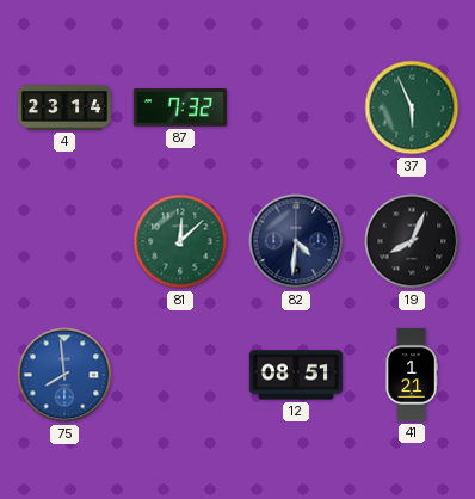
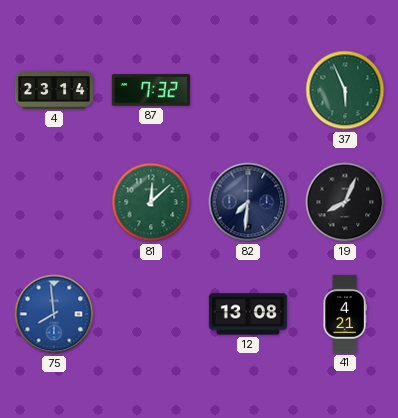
82: 4:31 -> 7:31
12: 08:51 -> 13:08
41: 1:21 -> 4:21
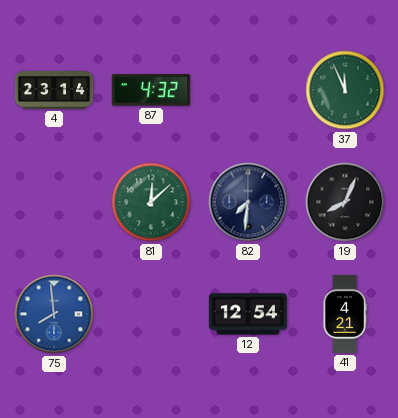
87: 7:32 -> 4:32
37: 5:56 -> 11:56
12: 13:08 -> 12:54
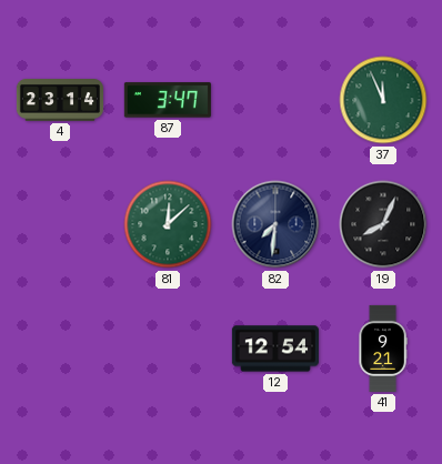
87: 4:32 -> 3:47
75: 7:59 -> none
41: 4:21 -> 9:21
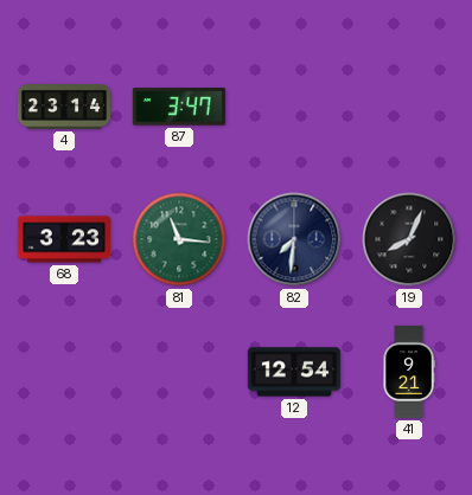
37: 11:56 -> none
68: none -> 3:23
81: 12:08 -> 11:16
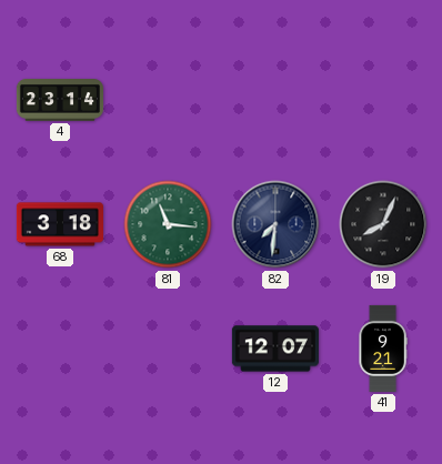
87: 3:47 -> none
68: 3:23 -> 3:18
12: 12:54 -> 12:07
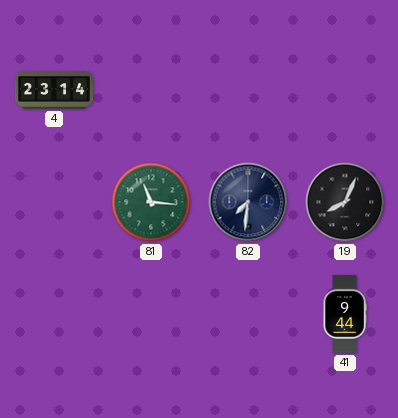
68: 3:18 -> none
12: 12:07 -> none
41: 9:21 -> 9:44
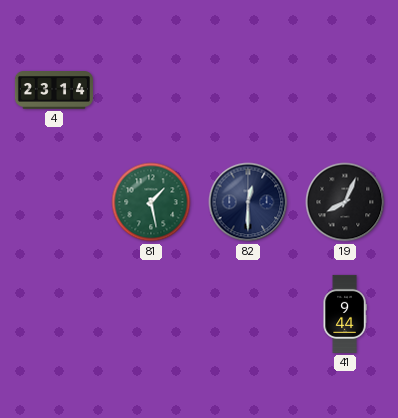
81: 11:16 -> 1:28
82: 7:31 -> 12:30
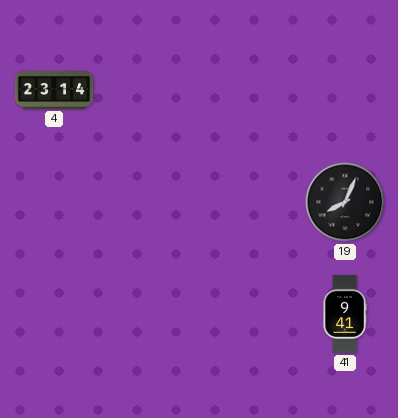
81: 1:28 -> none
82: 12:30 -> none
41: 9:44 -> 9:41
